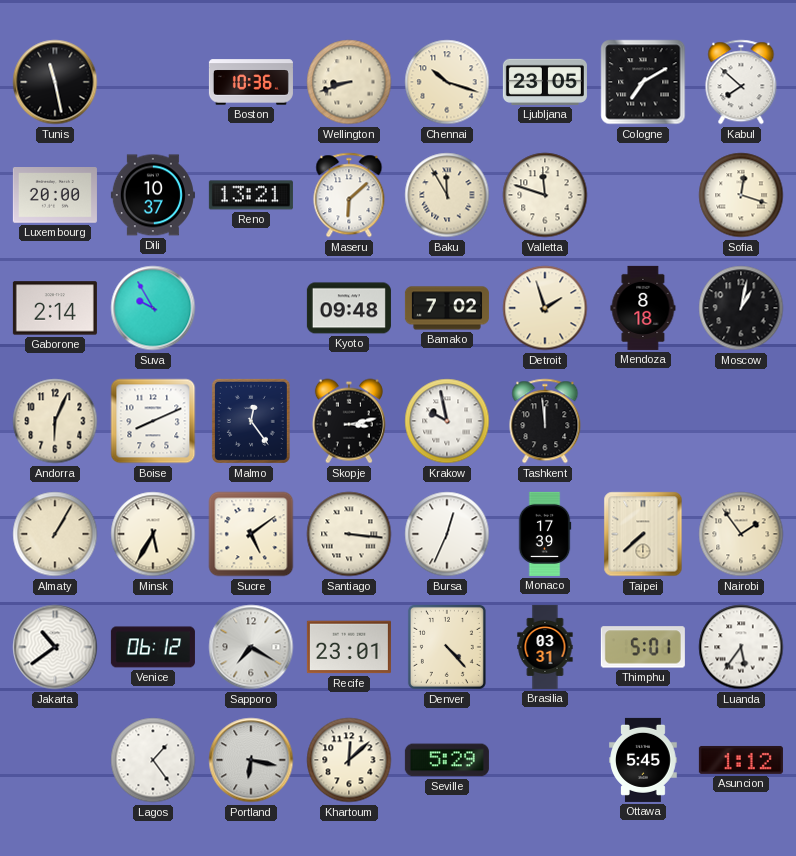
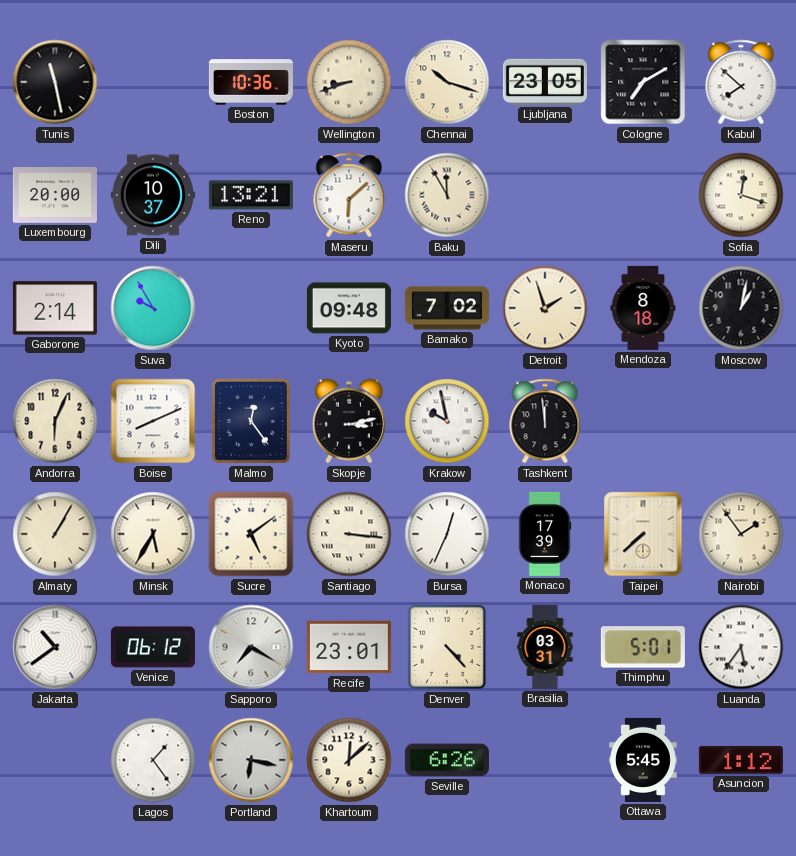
Valletta: 11:48 -> none
Seville: 5:29 -> 6:26
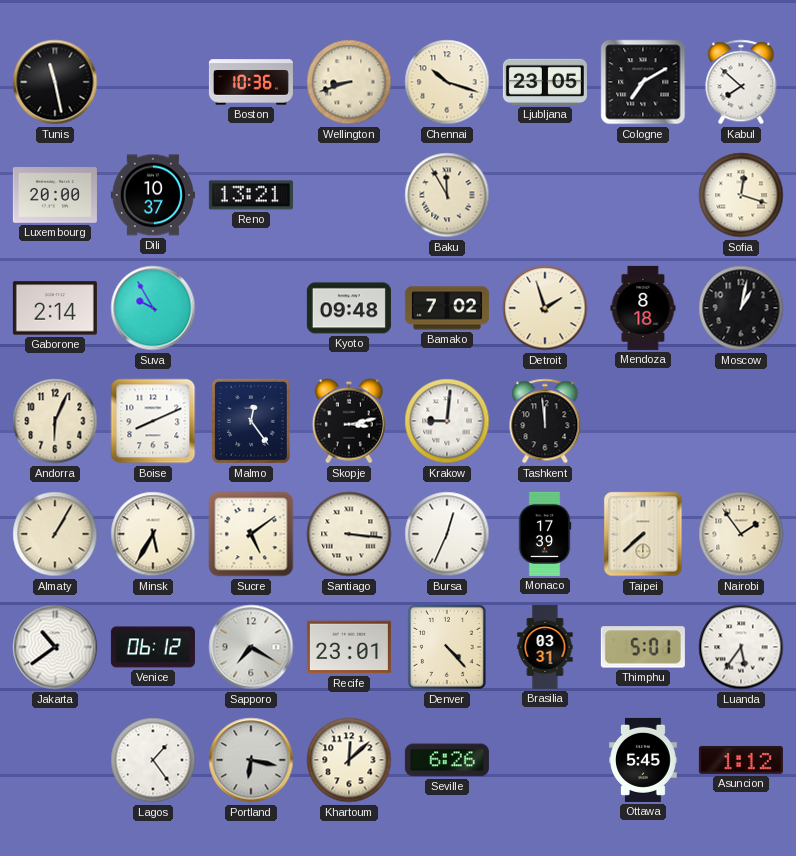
Maseru: 6:08 -> none
Krakow: 9:58 -> 9:01
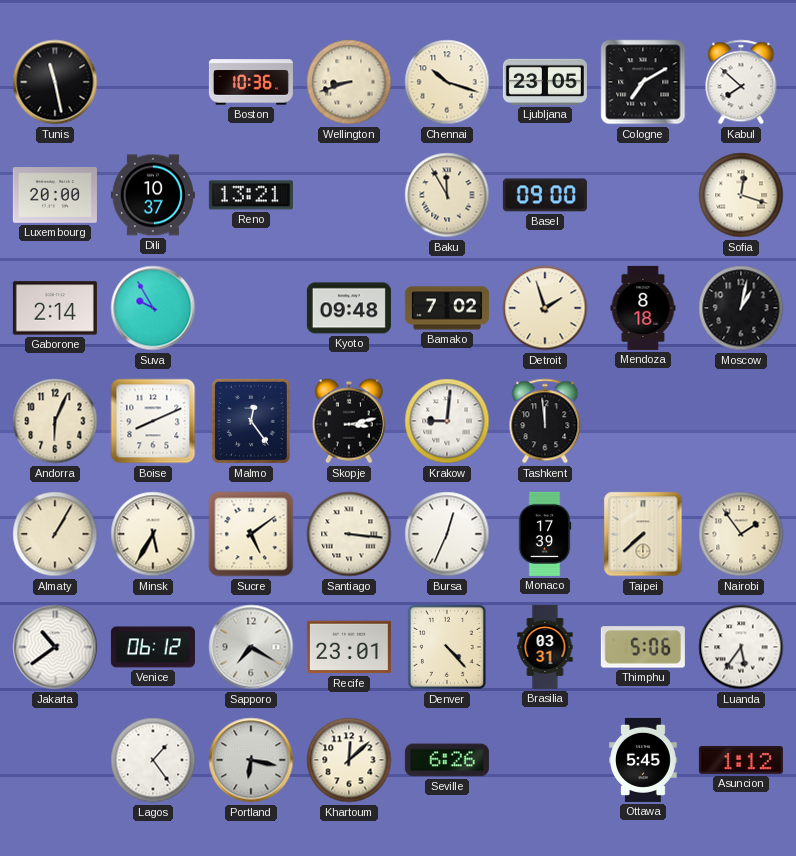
Basel: none -> 09:00
Thimphu: 5:01 -> 5:06
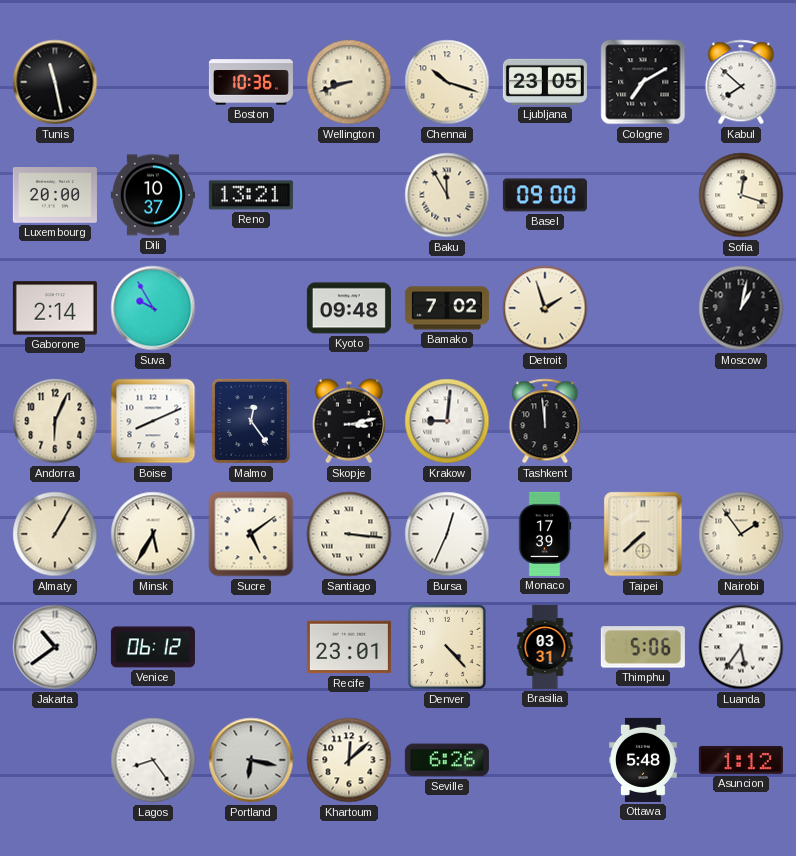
Mendoza: 8:18 -> none
Sapporo: 7:20 -> none
Lagos: 1:24 -> 8:24
Ottawa: 5:45 -> 5:48
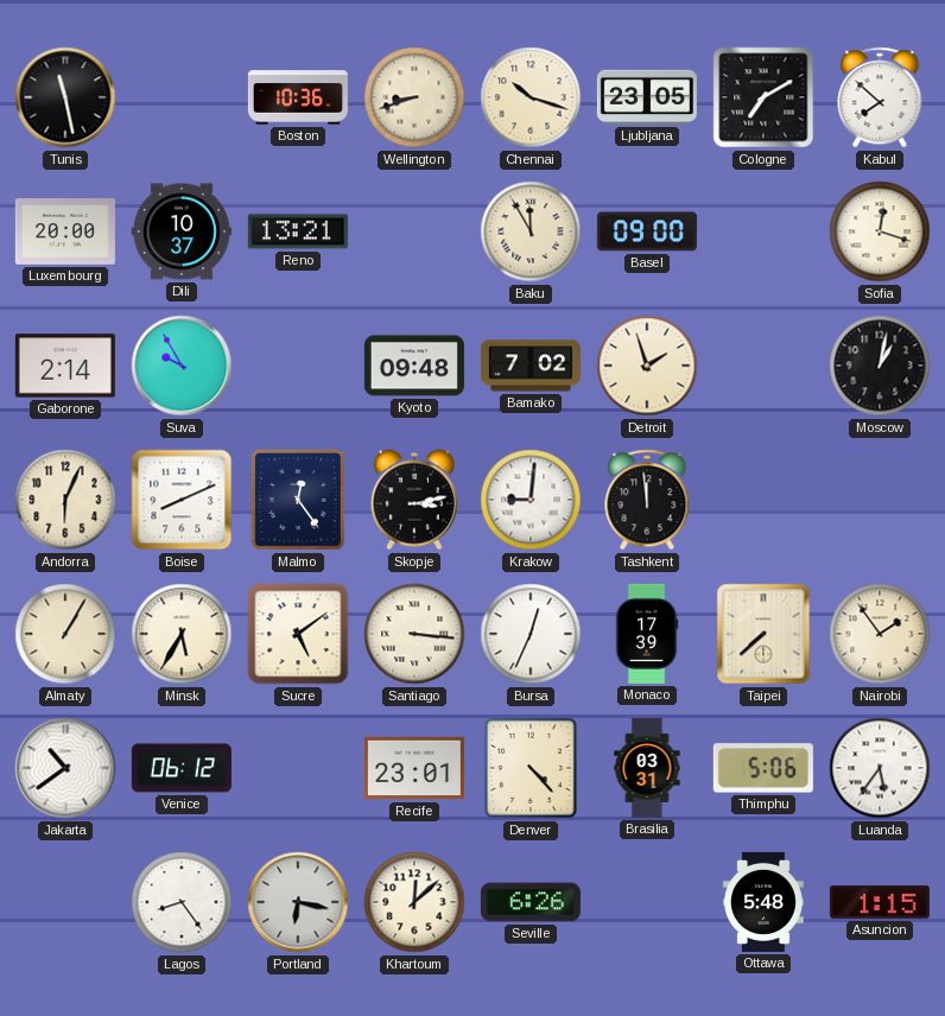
Asuncion: 1:12 -> 1:15
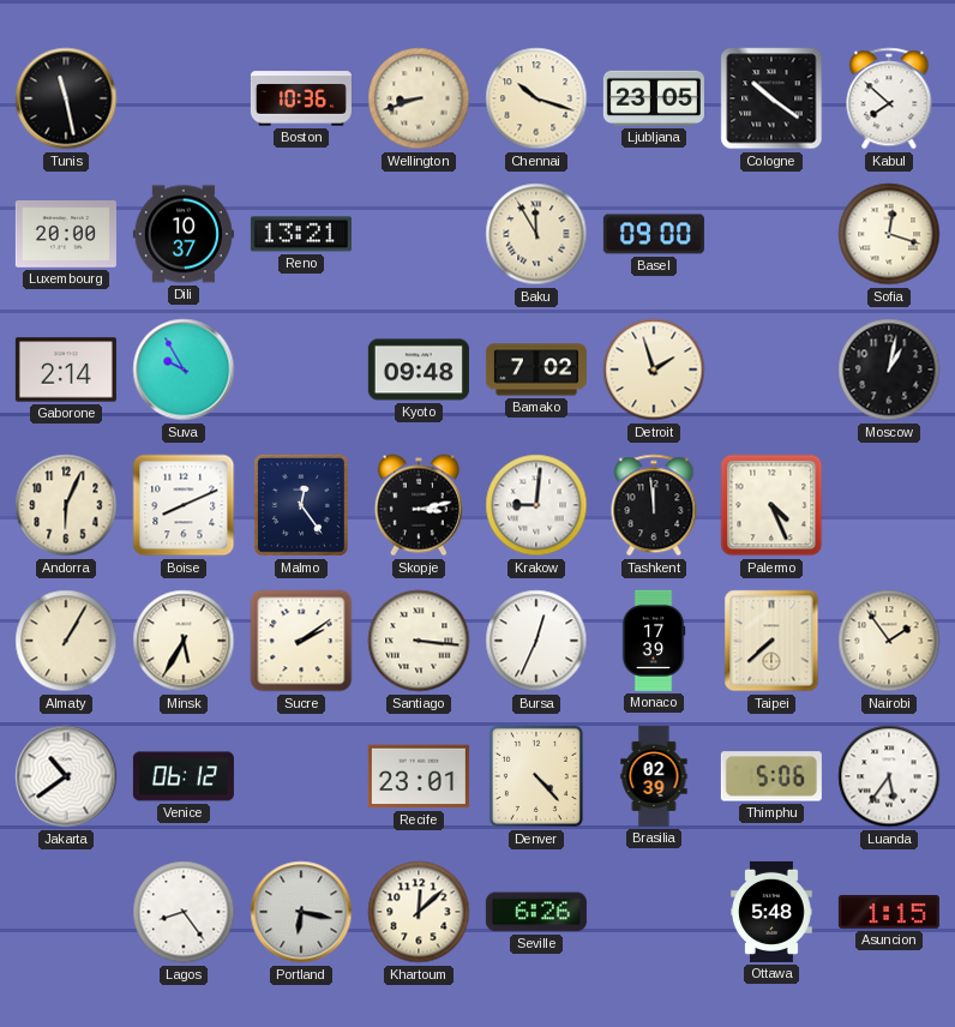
Cologne: 7:10 -> 10:21
Palermo: none -> 4:26
Sucre: 5:09 -> 2:09
Brasilia: 03:31 -> 02:39
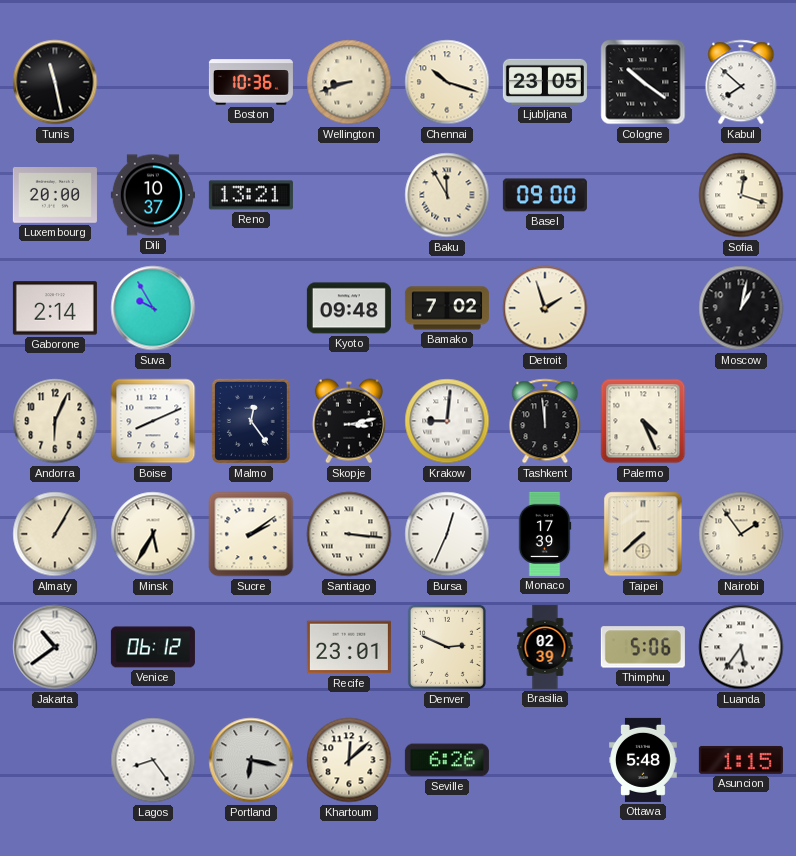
Denver: 4:23 -> 2:49
